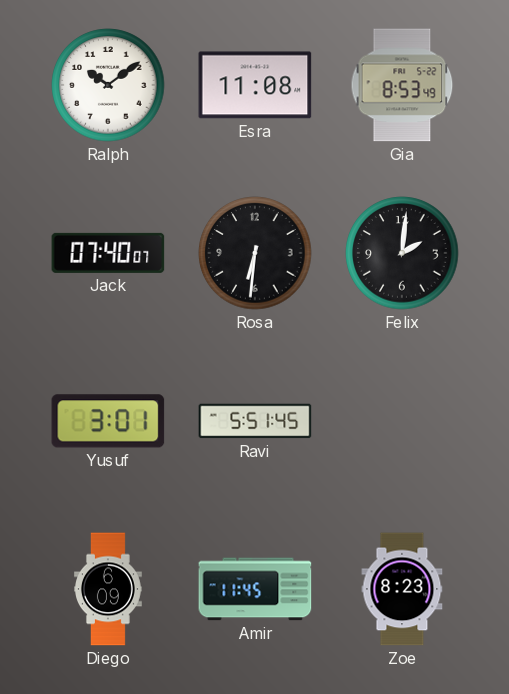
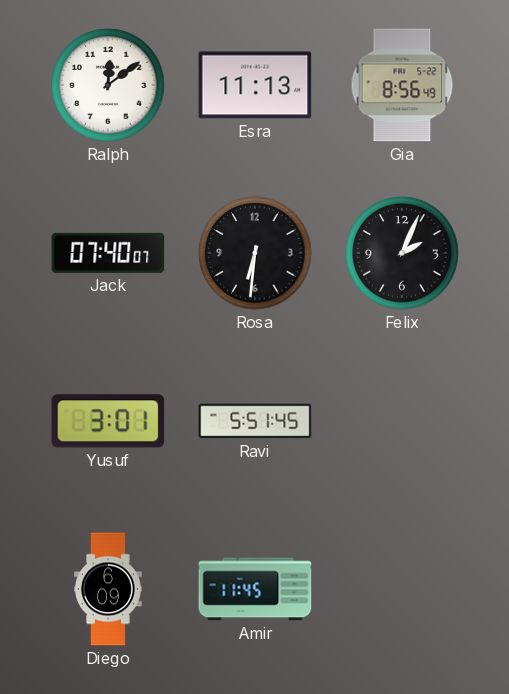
Ralph: 10:09 -> 12:09
Esra: 11:08 -> 11:13
Gia: 8:53 -> 8:56
Felix: 2:01 -> 2:04
Zoe: 8:23 -> none
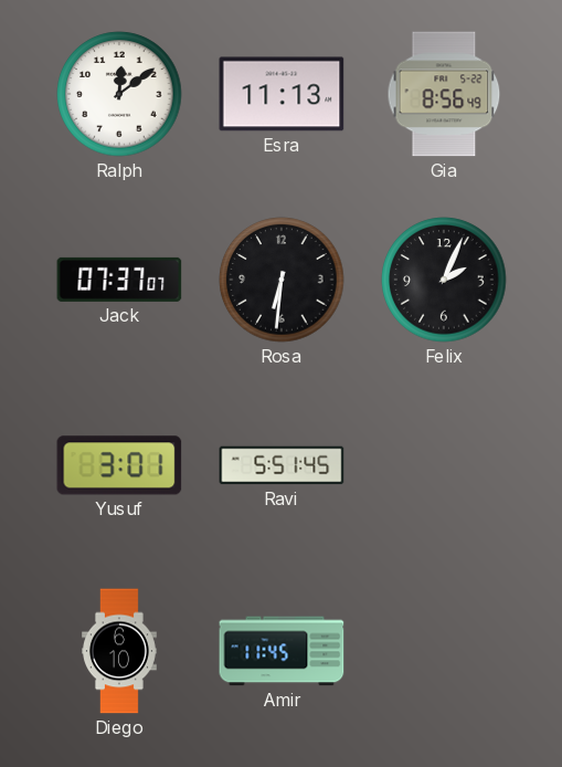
Jack: 07:40 -> 07:37
Diego: 6:09 -> 6:10
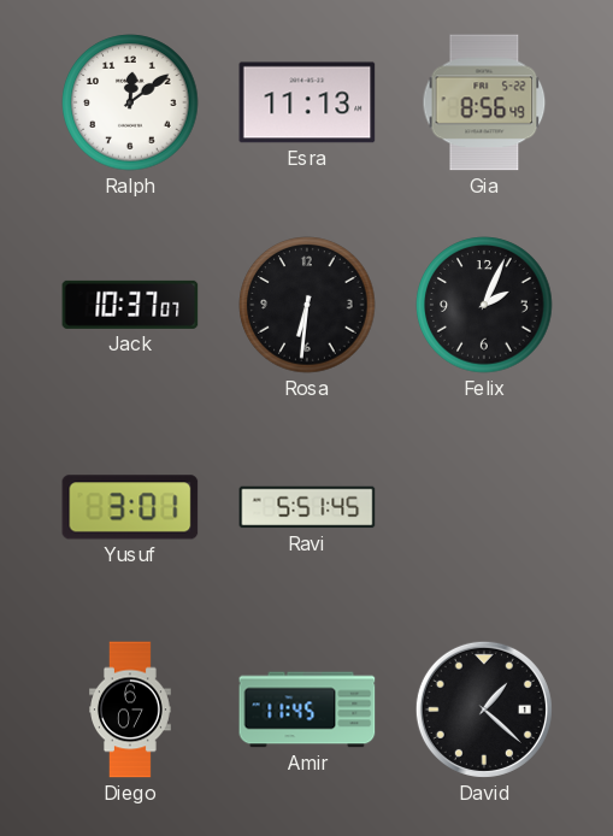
Jack: 07:37 -> 10:37
Diego: 6:10 -> 6:07
David: none -> 1:22
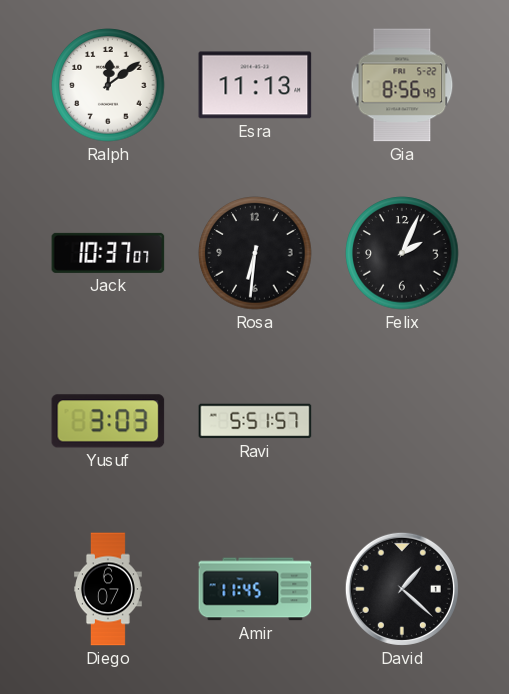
Yusuf: 3:01 -> 3:03
Ravi: 5:51:45 -> 5:51:57
